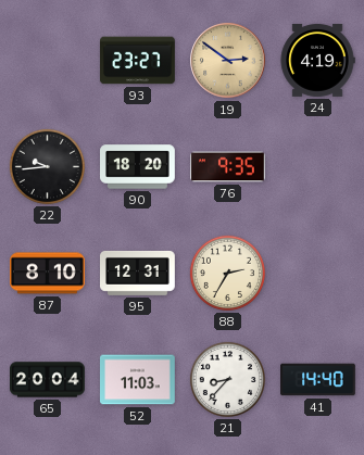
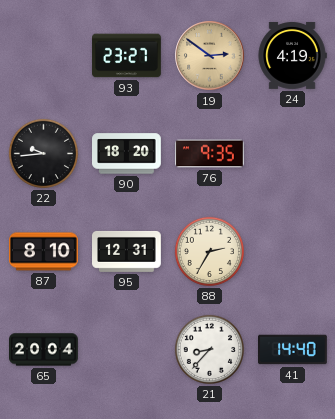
52: 11:03 -> none
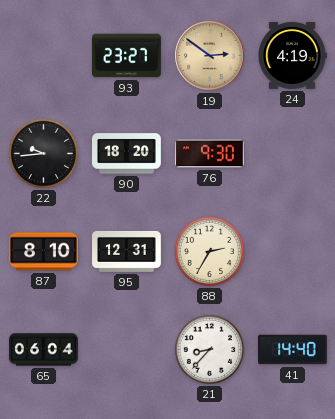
76: 9:35 -> 9:30
65: 20:04 -> 06:04
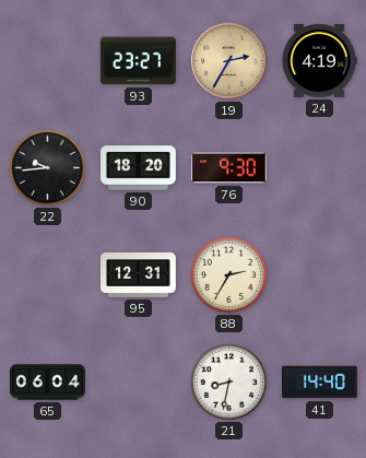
19: 2:51 -> 2:35
87: 8:10 -> none
21: 8:37 -> 8:32
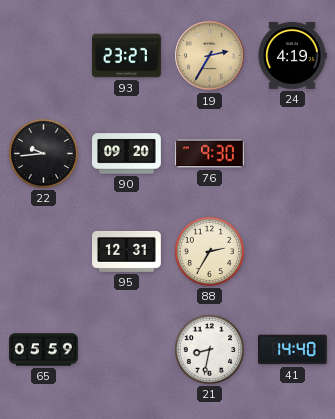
90: 18:20 -> 09:20
65: 06:04 -> 05:59
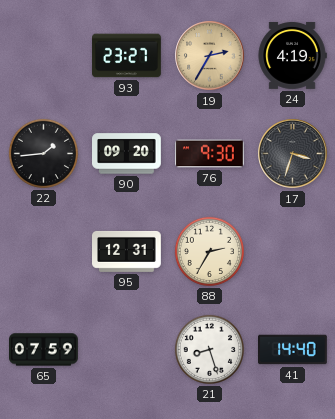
22: 9:44 -> 1:44
17: none -> 3:33
65: 05:59 -> 07:59
21: 8:32 -> 8:27
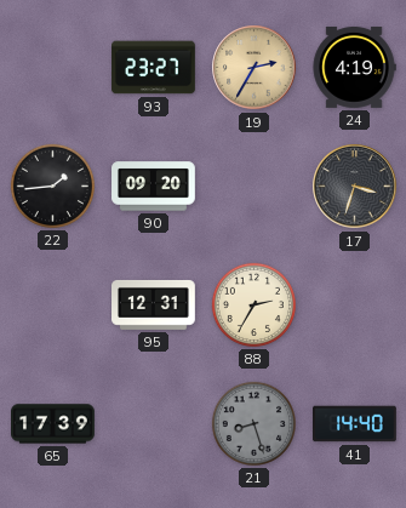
76: 9:30 -> none
65: 07:59 -> 17:39
21 dial: white -> grey
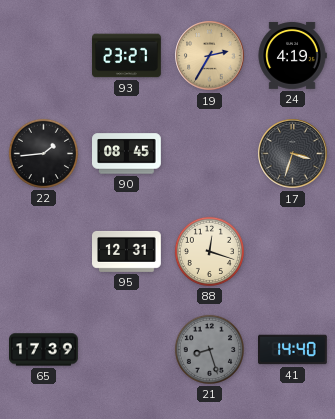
90: 09:20 -> 08:45
88: 2:35 -> 12:18
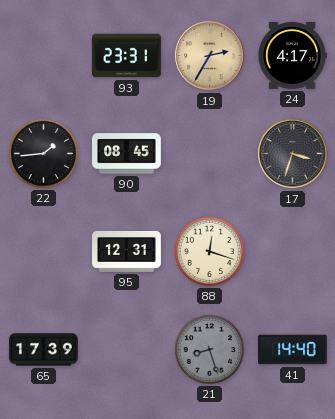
93: 23:27 -> 23:31
24: 4:19 -> 4:17
